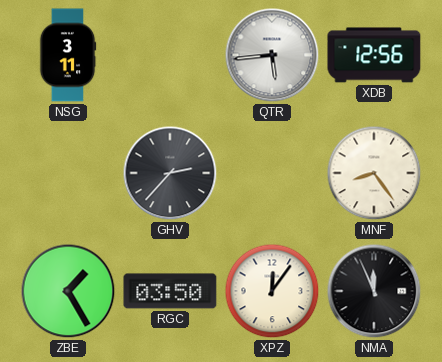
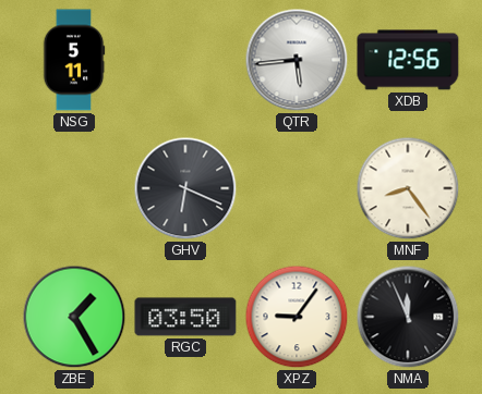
NSG: 3:11 -> 5:11
GHV: 2:37 -> 6:19
XPZ: 12:06 -> 9:06
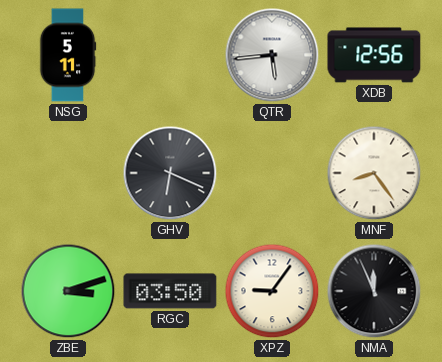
ZBE: 1:25 -> 3:12
